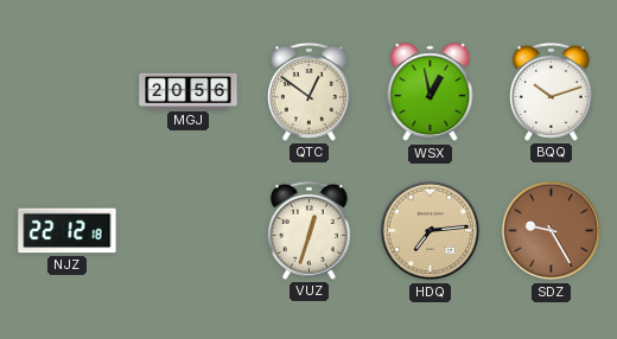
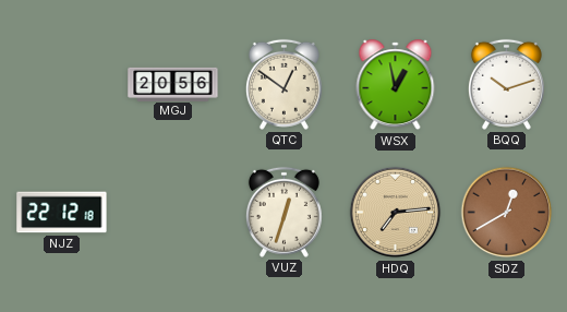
SDZ: 9:25 -> 12:40
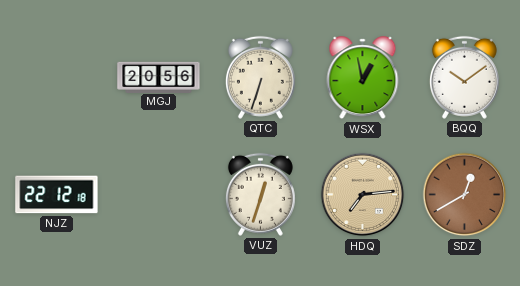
QTC: 12:51 -> 6:33
BQQ: 10:12 -> 10:09
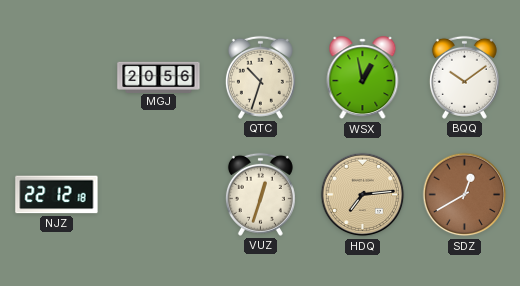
QTC: 6:33 -> 10:33
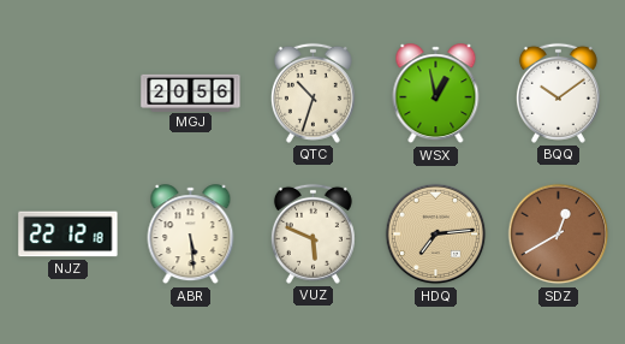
ABR: none -> 5:29
VUZ: 12:33 -> 5:49
